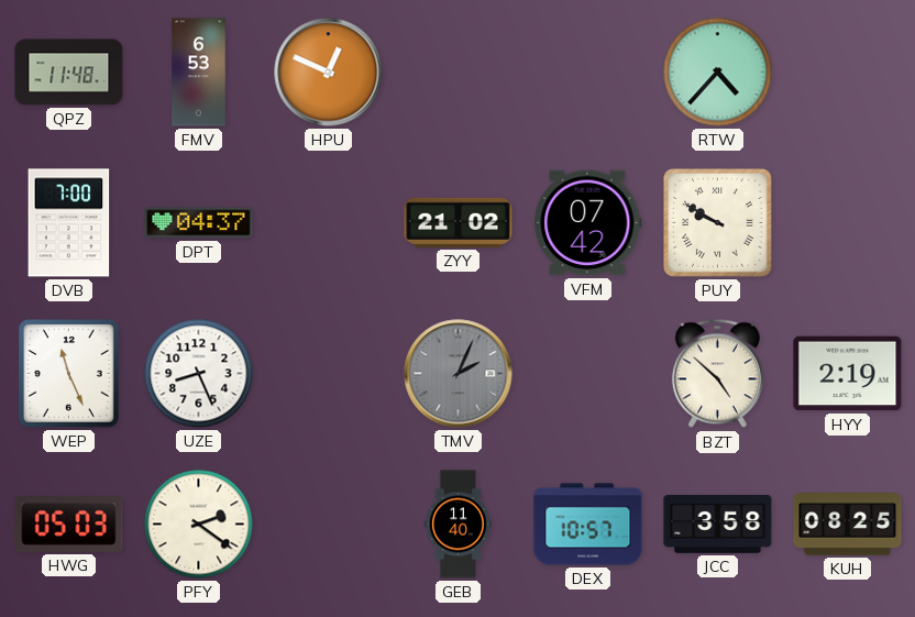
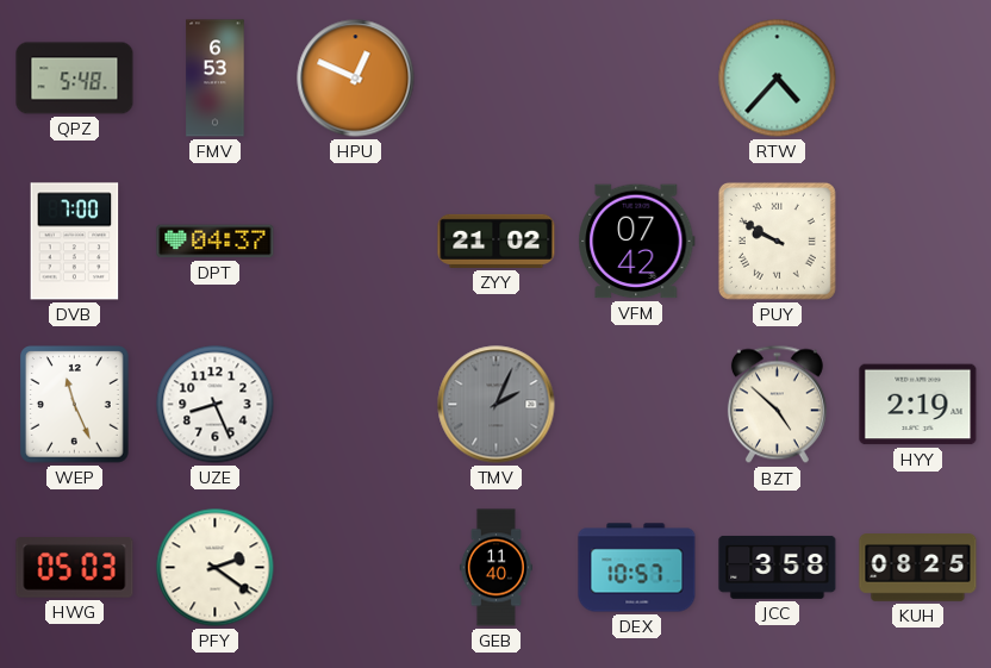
QPZ: 11:48 -> 5:48
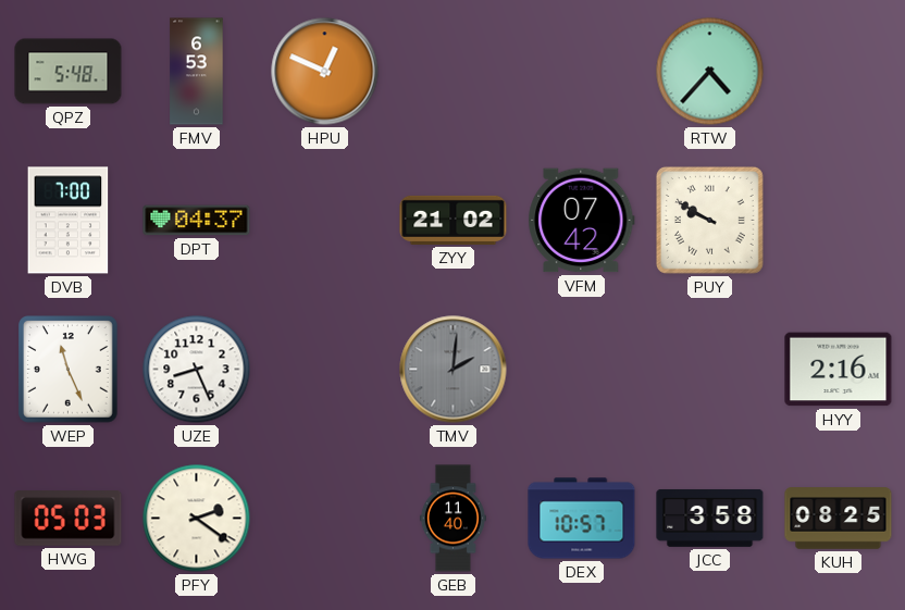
TMV: 2:04 -> 2:01
BZT: 4:52 -> none
HYY: 2:19 -> 2:16
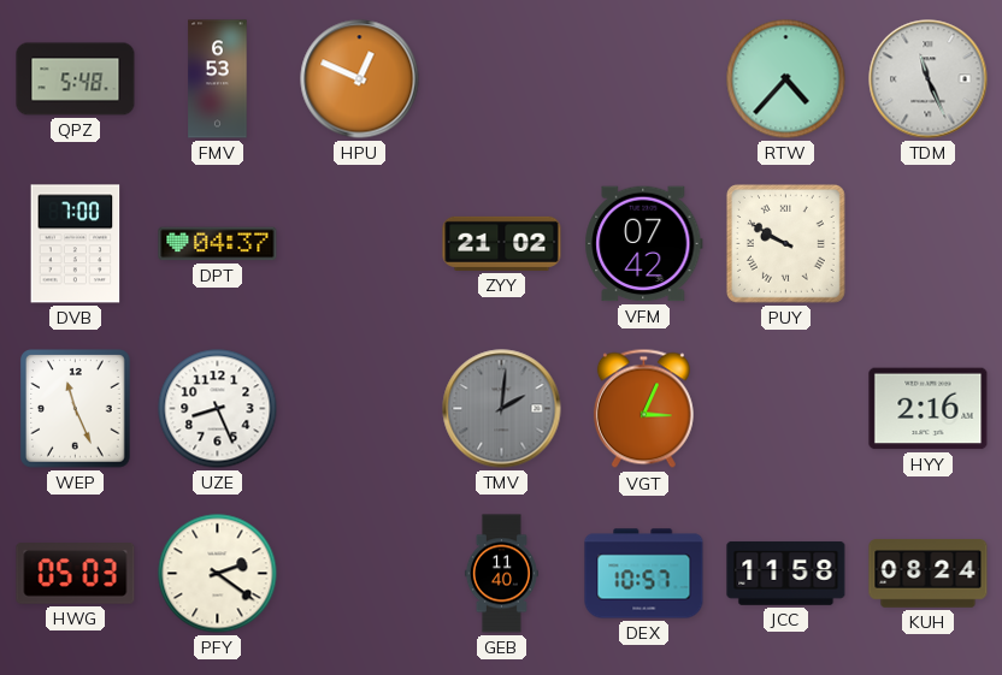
TDM: none -> 11:26
VGT: none -> 3:04
JCC: 3:58 -> 11:58
KUH: 08:25 -> 08:24
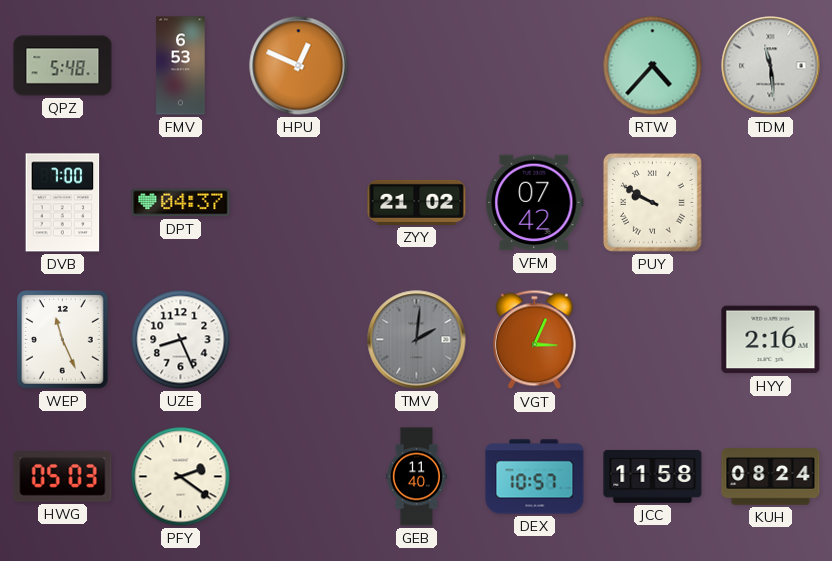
TDM: 11:26 -> 11:29
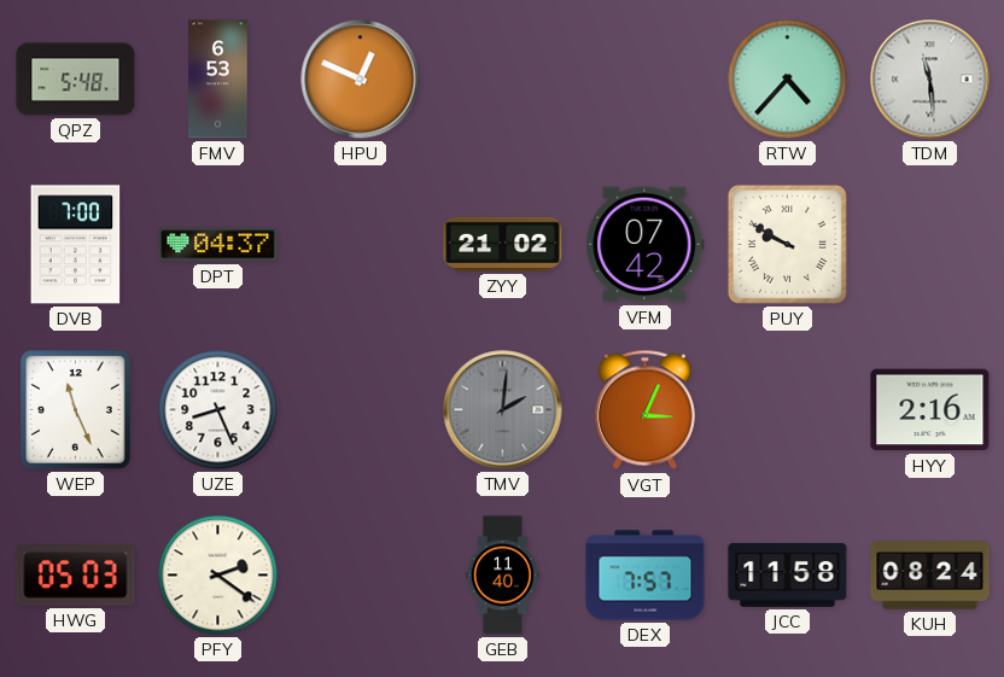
DEX: 10:57 -> 7:57
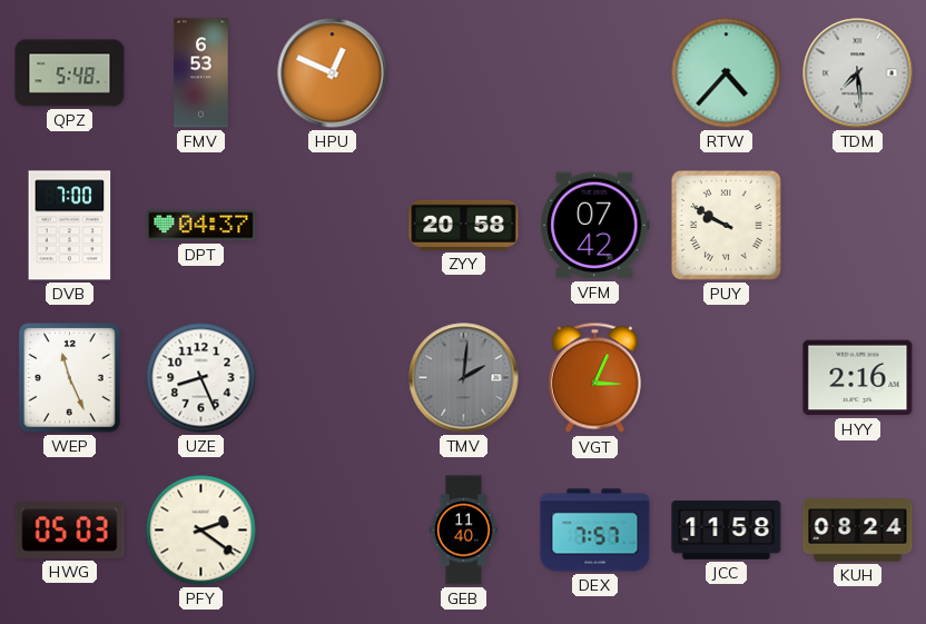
TDM: 11:29 -> 7:29
ZYY: 21:02 -> 20:58
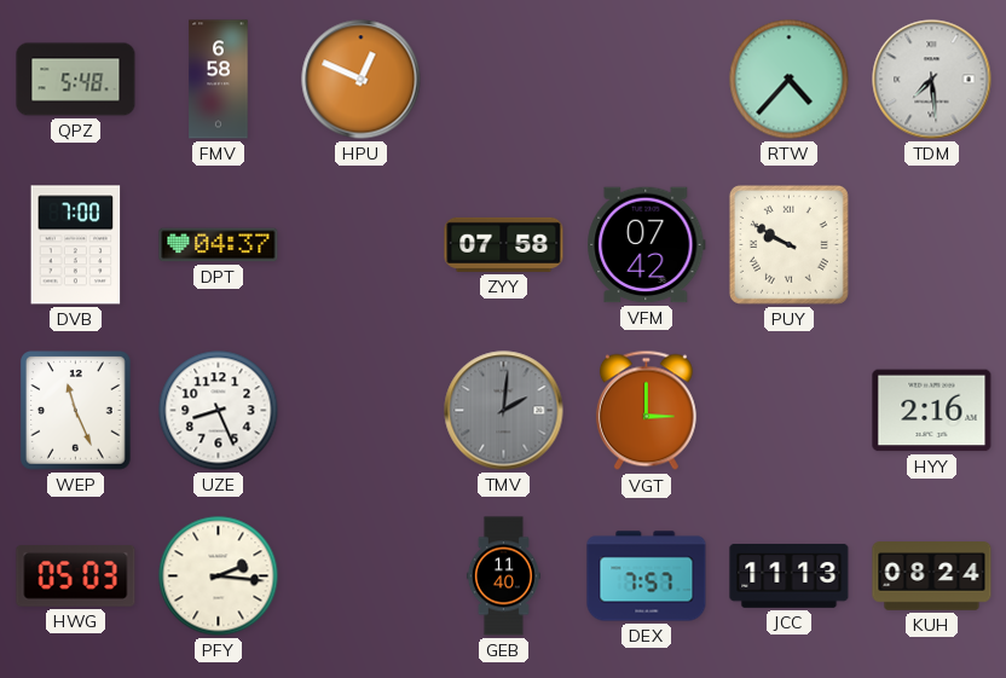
FMV: 6:53 -> 6:58
ZYY: 20:58 -> 07:58
VGT: 3:04 -> 3:00
PFY: 2:21 -> 2:16
JCC: 11:58 -> 11:13
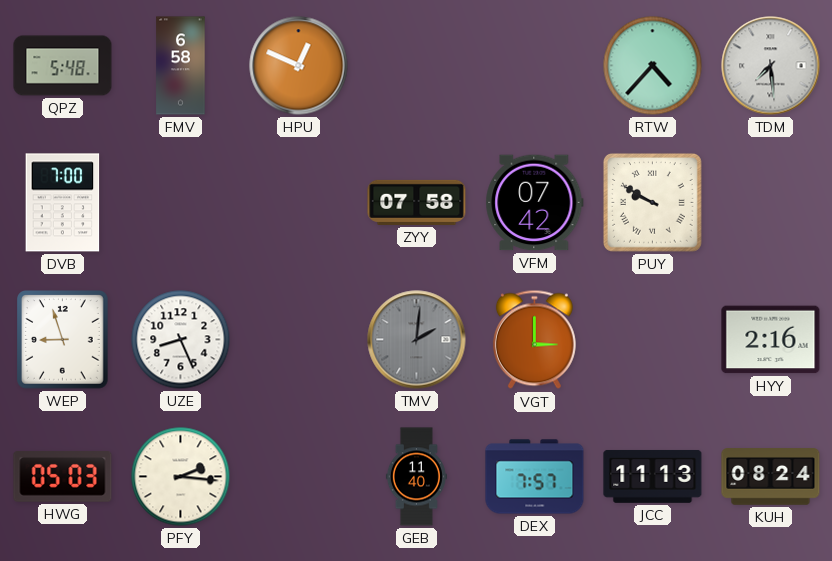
DPT: 04:37 -> none
WEP: 11:26 -> 8:57
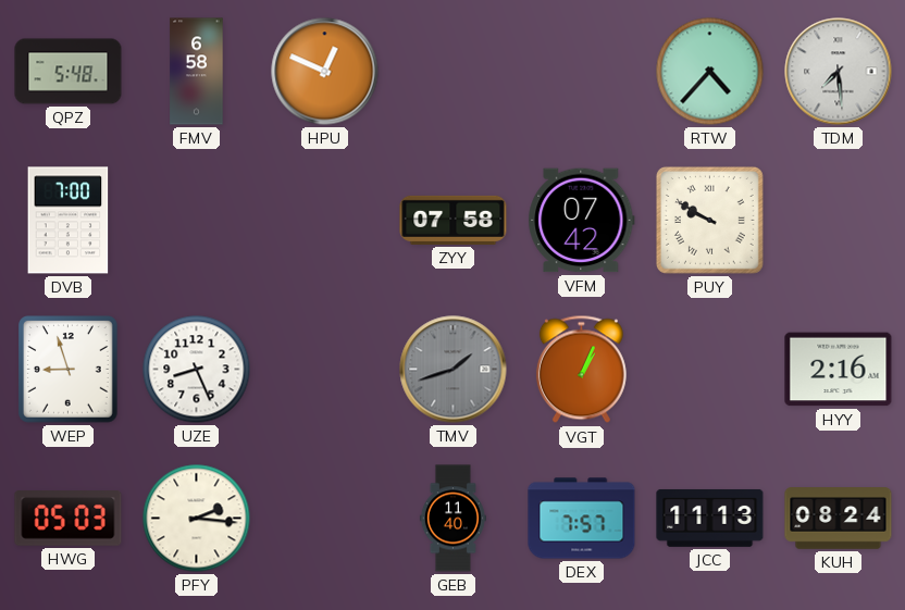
TMV: 2:01 -> 1:42
VGT: 3:00 -> 1:04
